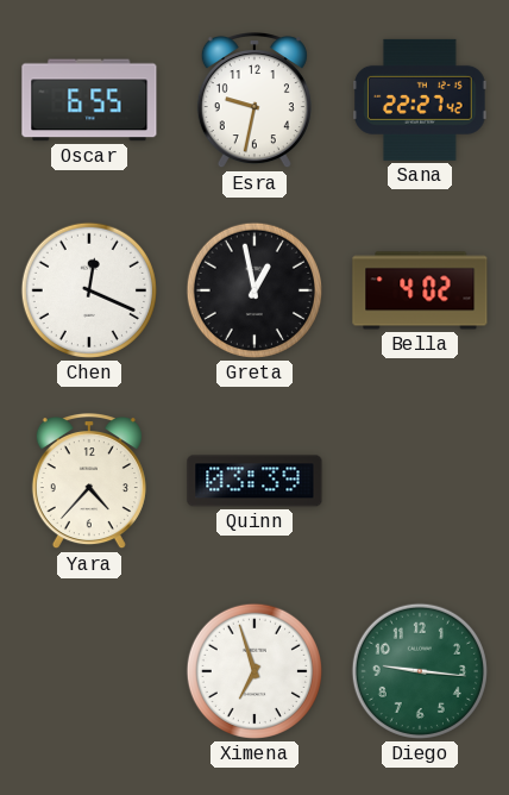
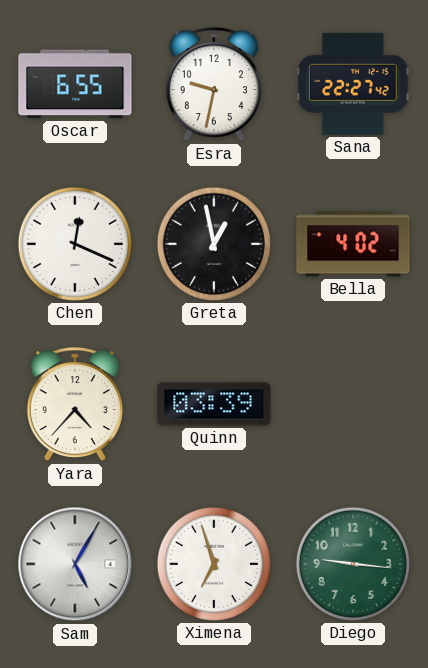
Sam: none -> 5:05
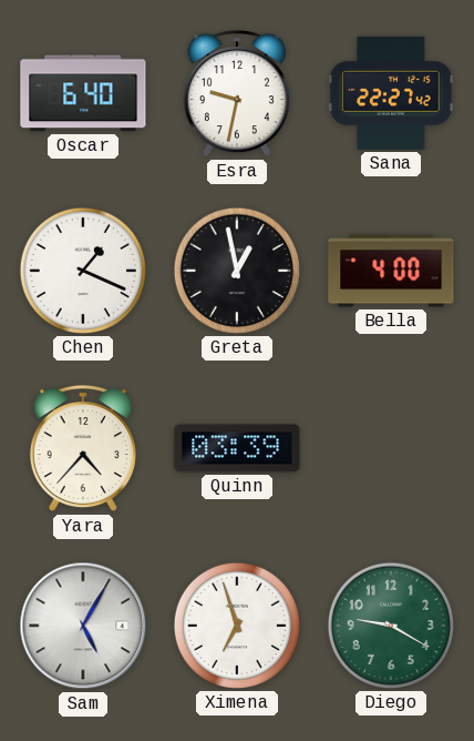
Oscar: 6:55 -> 6:40
Chen: 12:19 -> 1:19
Bella: 4:02 -> 4:00
Diego: 9:16 -> 9:20
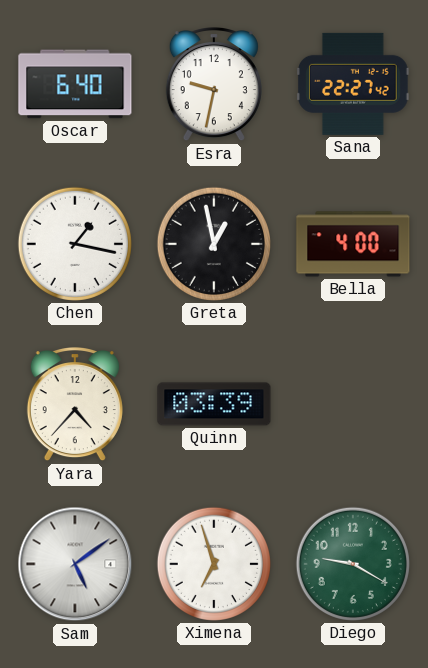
Chen: 1:19 -> 1:17
Sam: 5:05 -> 5:09
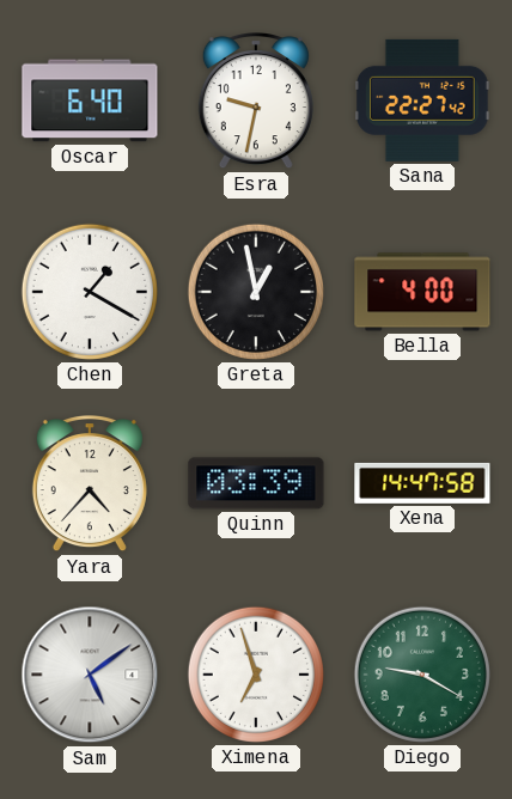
Chen: 1:17 -> 1:20
Xena: none -> 14:47
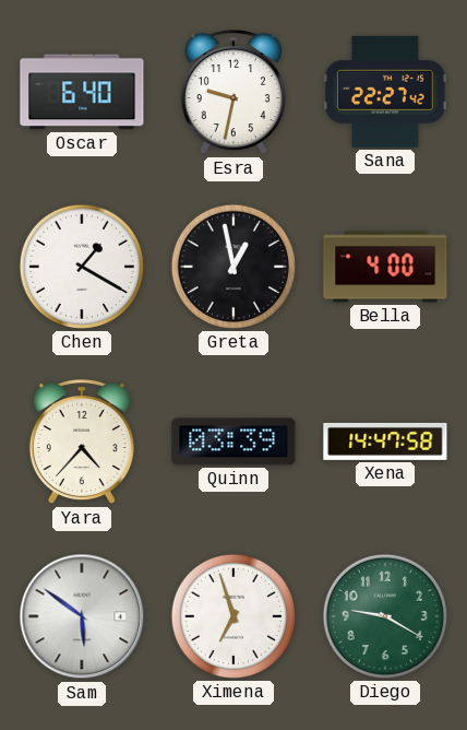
Sam: 5:09 -> 5:51
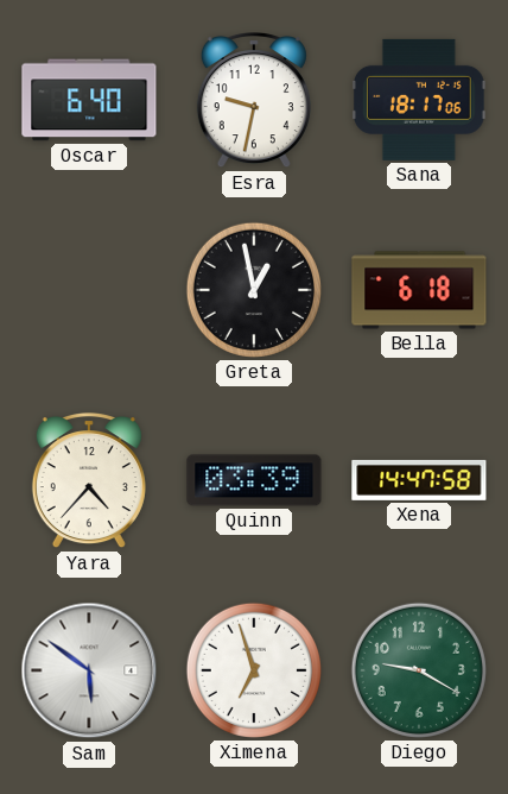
Sana: 22:27 -> 18:17
Chen: 1:20 -> none
Bella: 4:00 -> 6:18
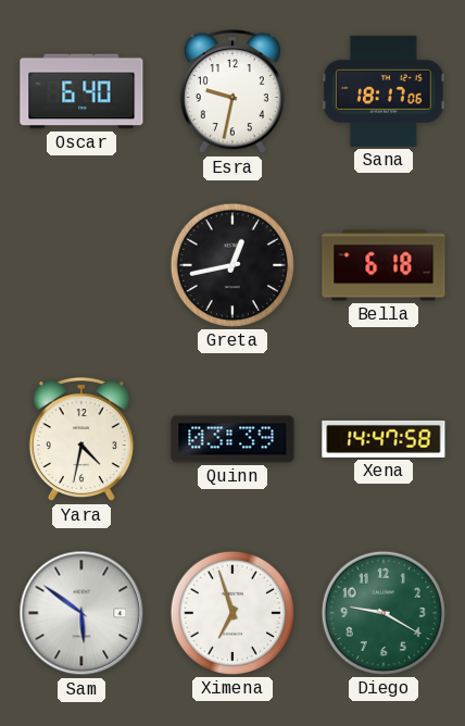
Greta: 12:58 -> 12:43
Yara: 4:37 -> 4:32
